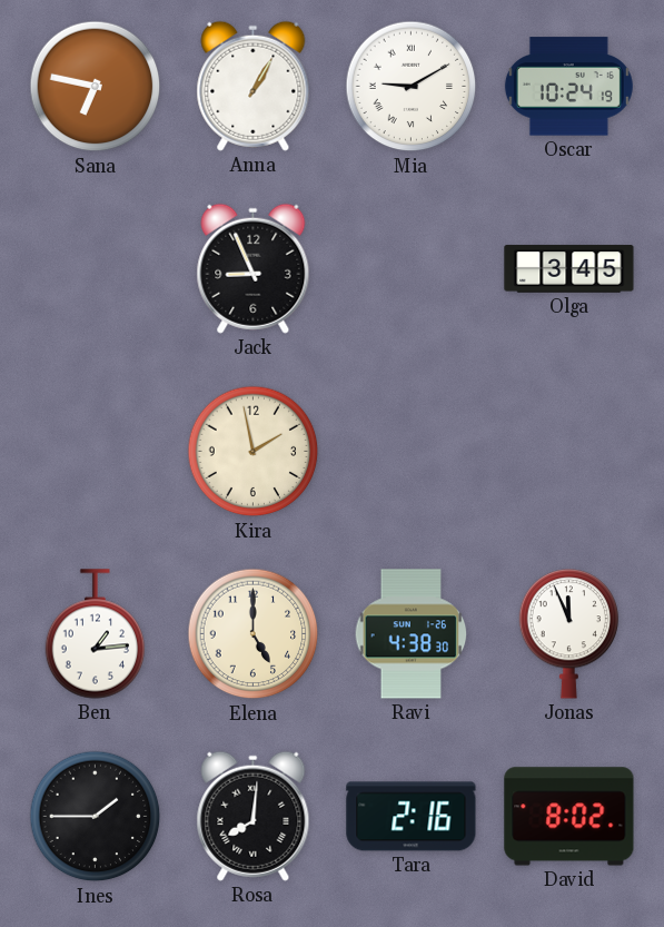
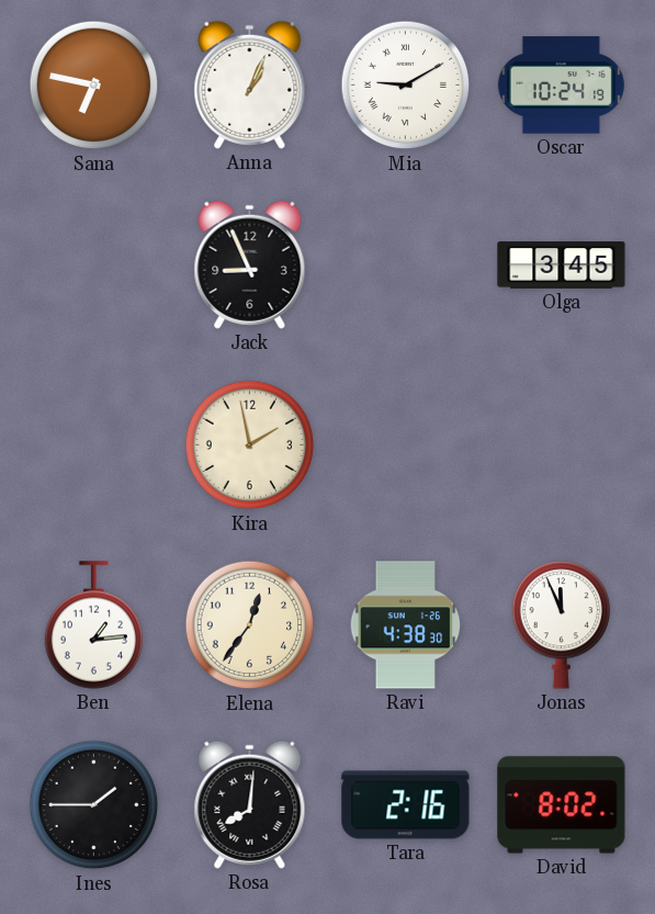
Anna: 1:05 -> 1:04
Elena: 5:00 -> 12:36
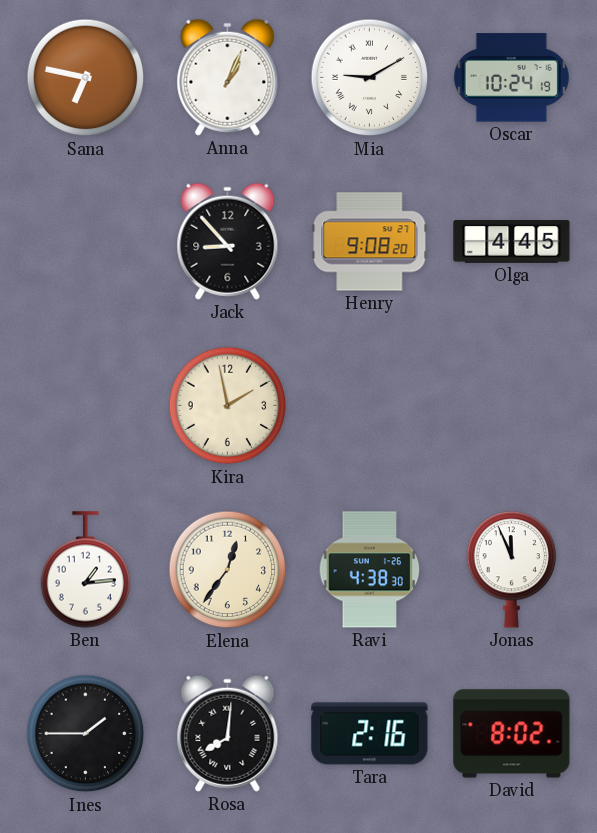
Jack: 8:56 -> 8:53
Henry: none -> 9:08
Olga: 3:45 -> 4:45
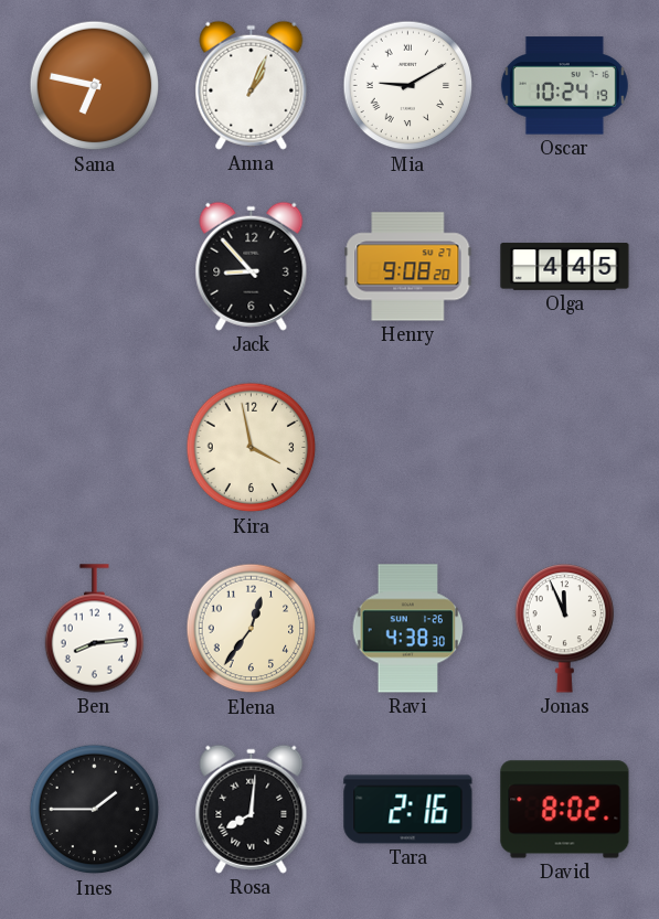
Kira: 1:58 -> 3:58
Ben: 1:14 -> 8:14
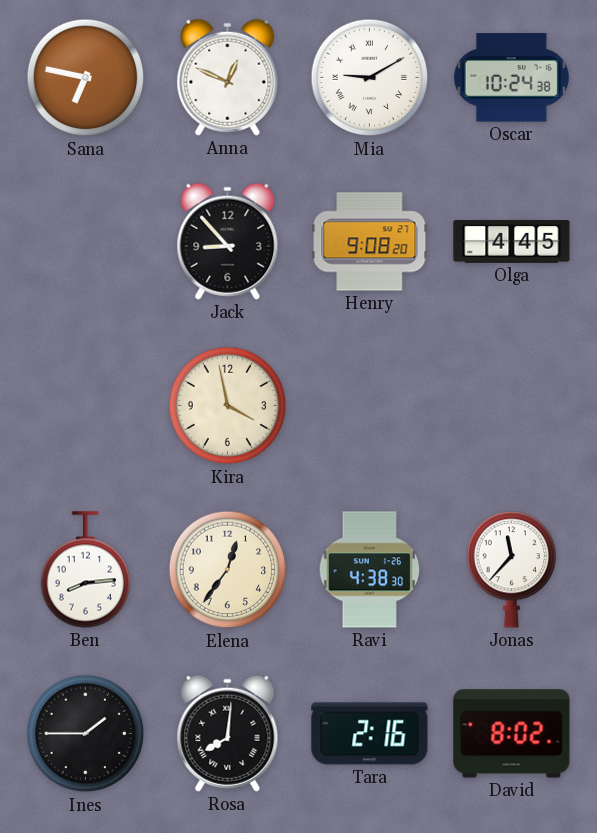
Anna: 1:04 -> 12:49
Oscar: 10:24:19 -> 10:24:38
Jonas: 11:56 -> 11:37
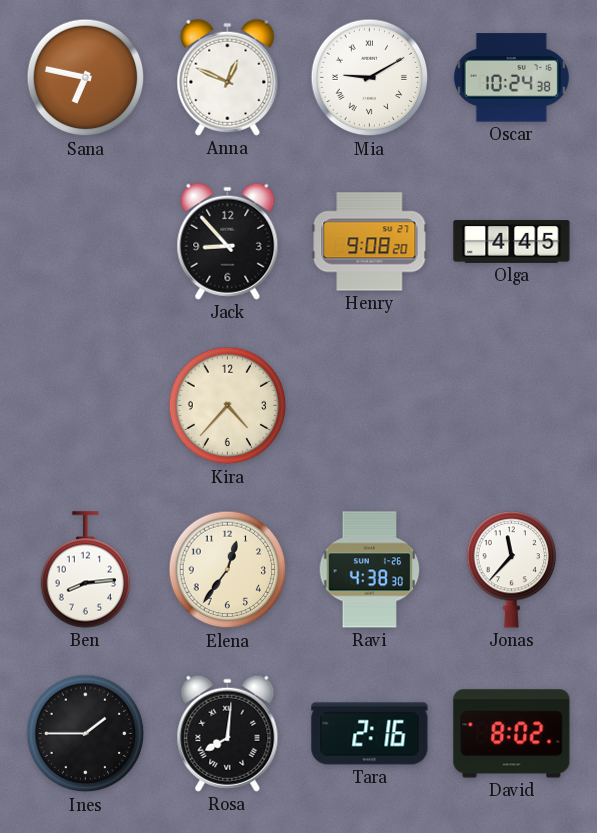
Kira: 3:58 -> 4:37
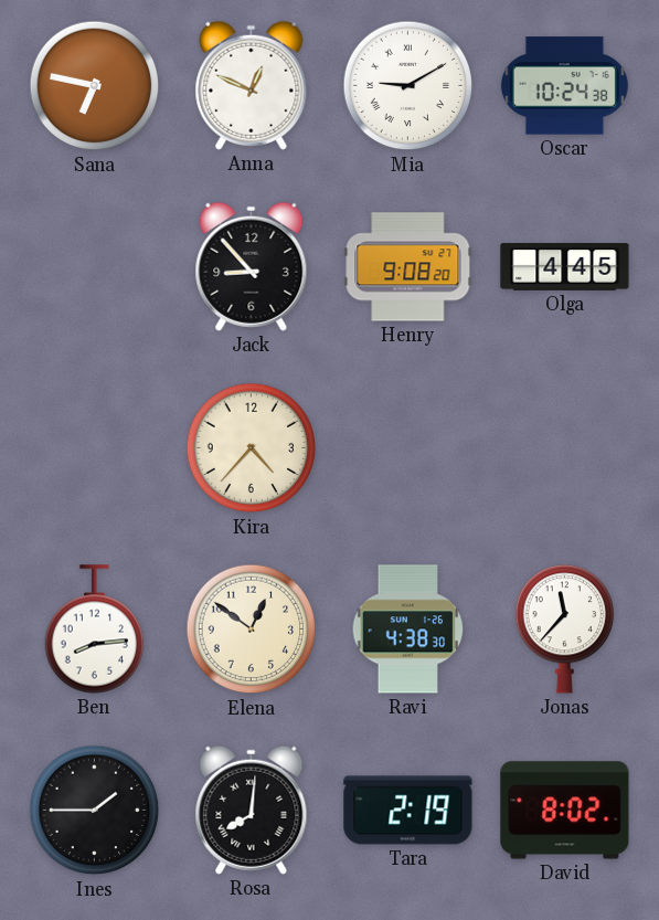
Elena: 12:36 -> 12:51
Tara: 2:16 -> 2:19
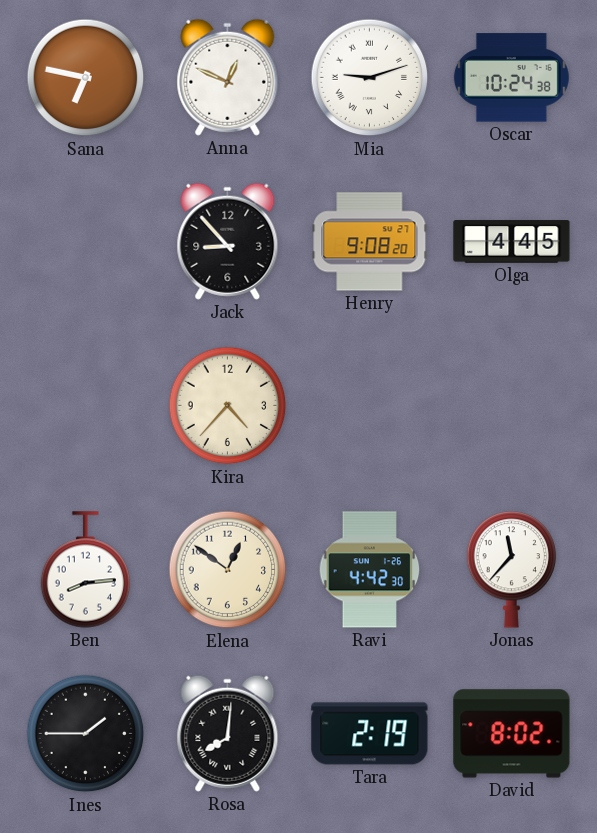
Mia: 9:10 -> 9:12
Ravi: 4:38 -> 4:42
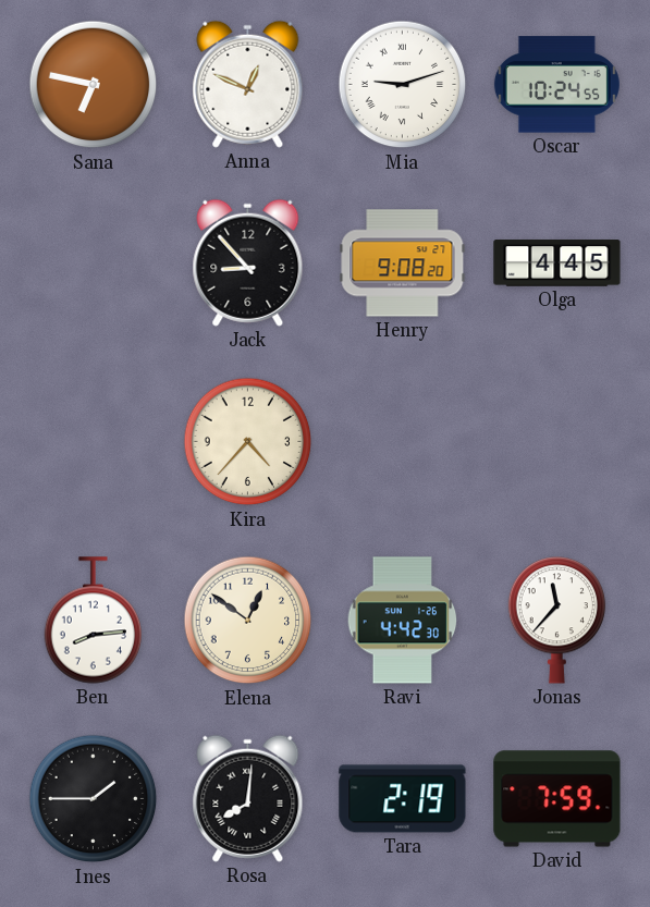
Oscar: 10:24:38 -> 10:24:55
David: 8:02 -> 7:59
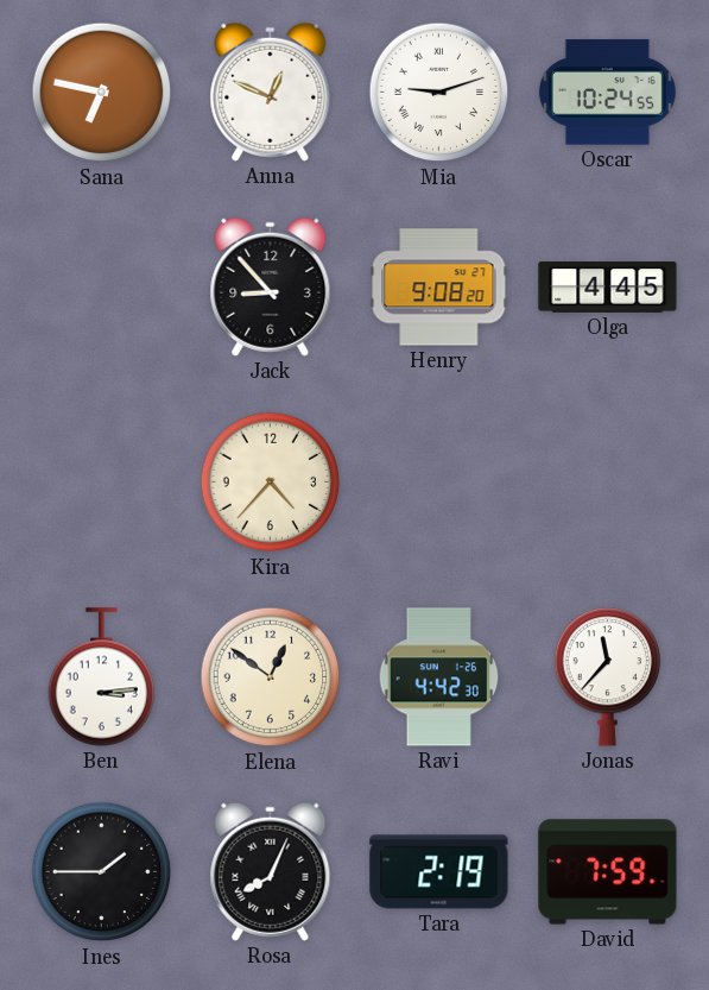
Ben: 8:14 -> 3:14
Rosa: 8:01 -> 8:04
